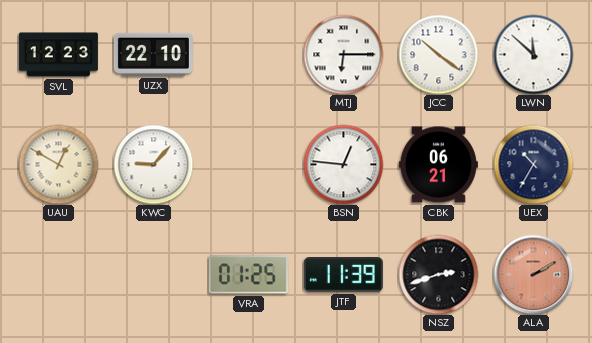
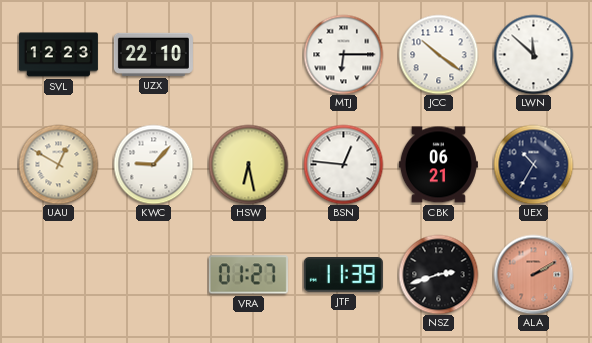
HSW: none -> 6:28
VRA: 01:25 -> 01:27
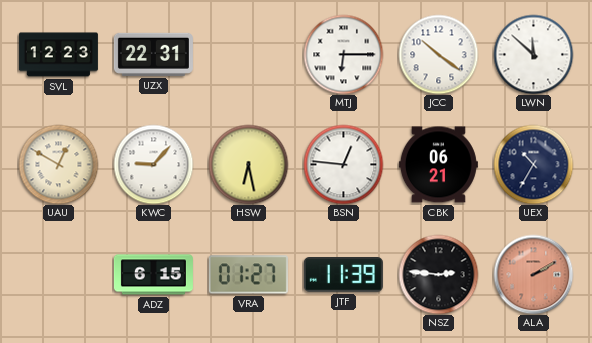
UZX: 22:10 -> 22:31
ADZ: none -> 6:15
NSZ: 2:42 -> 2:46
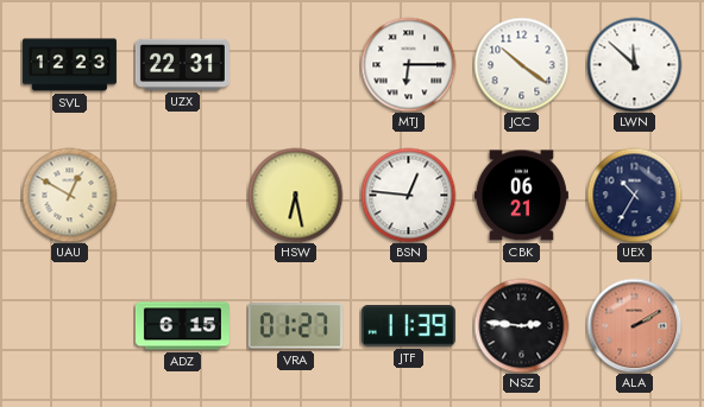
KWC: 9:07 -> none
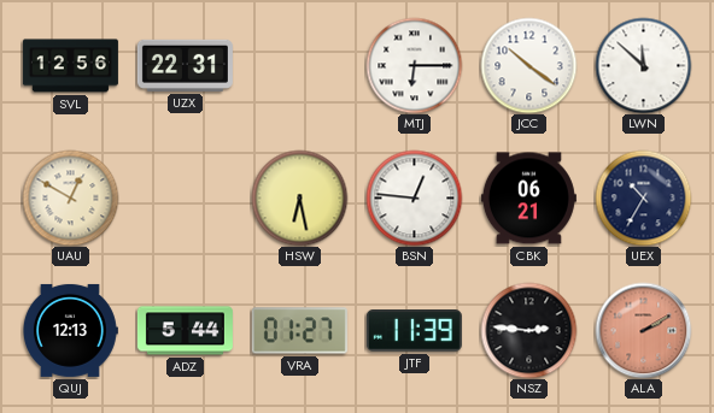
SVL: 12:23 -> 12:56
QUJ: none -> 12:13
ADZ: 6:15 -> 5:44
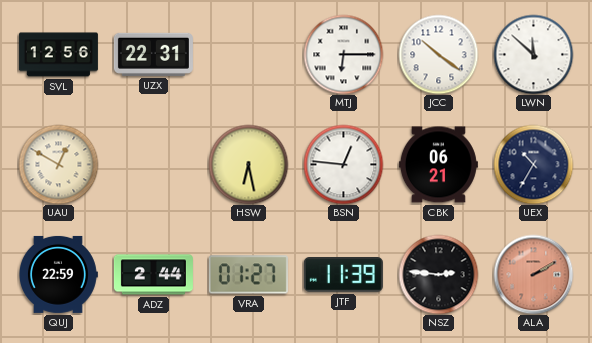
QUJ: 12:13 -> 22:59
ADZ: 5:44 -> 2:44
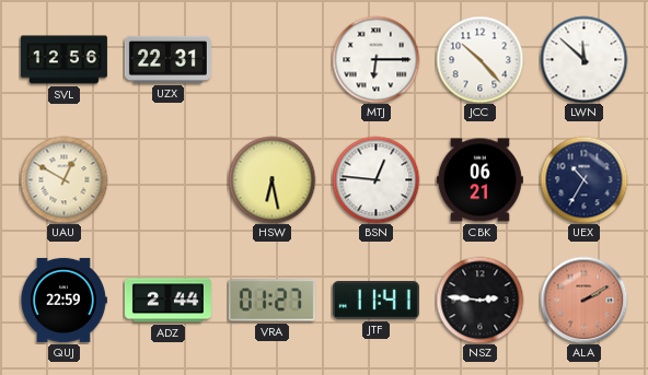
JCC: 10:21 -> 10:23
JTF: 11:39 -> 11:41
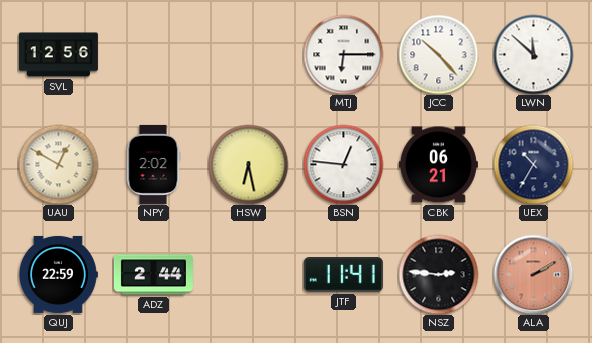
UZX: 22:31 -> none
NPY: none -> 2:02
VRA: 01:27 -> none
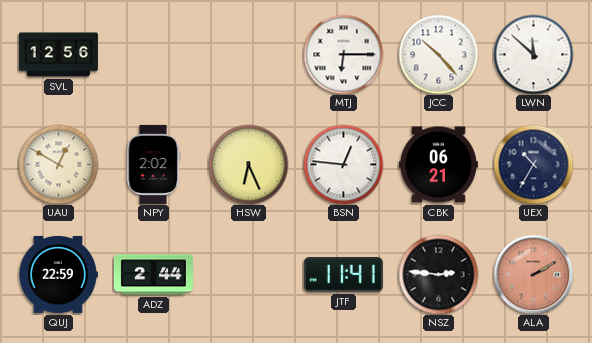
HSW: 6:28 -> 6:26
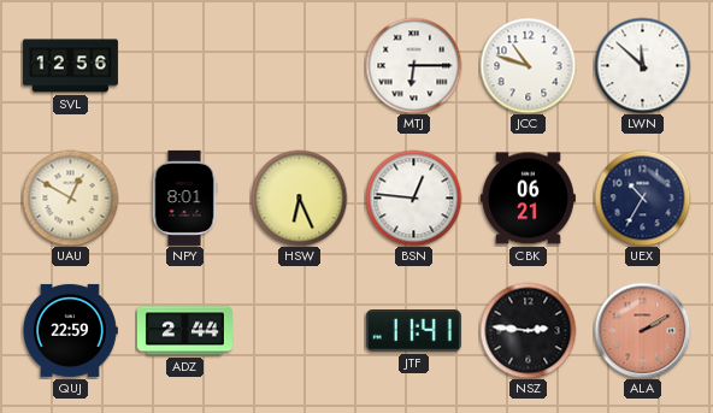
JCC: 10:23 -> 10:48
NPY: 2:02 -> 8:01
